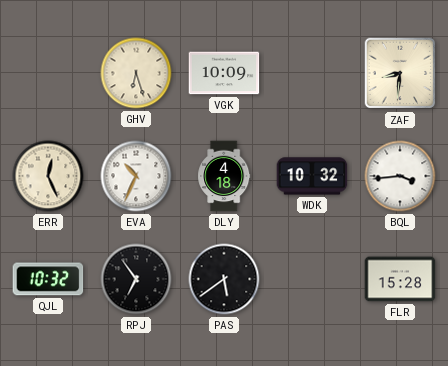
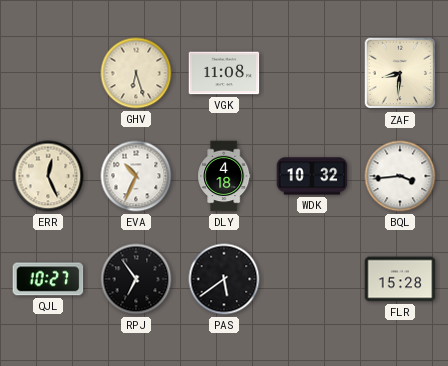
VGK: 10:09 -> 11:08
QJL: 10:32 -> 10:27
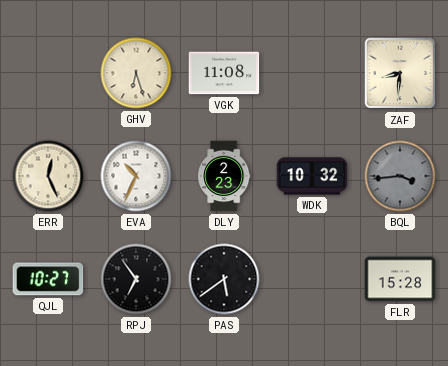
DLY: 4:18 -> 2:23
BQL dial: white -> grey
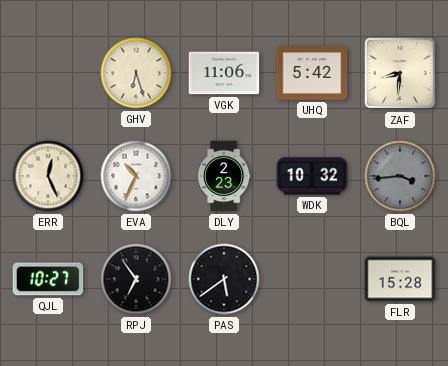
VGK: 11:08 -> 11:06
UHQ: none -> 5:42
